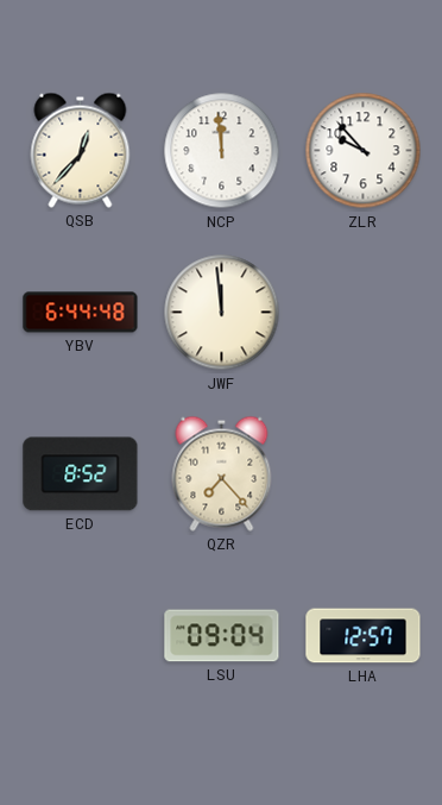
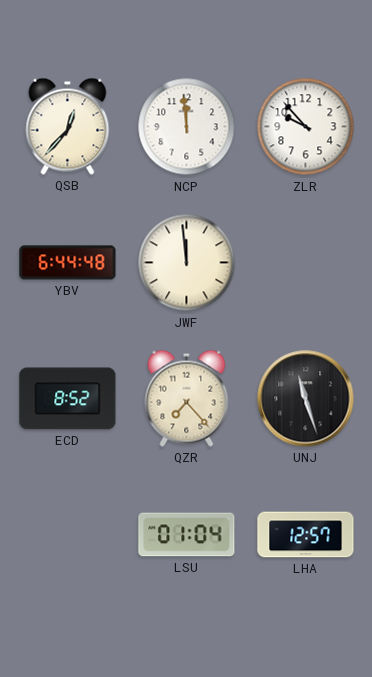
UNJ: none -> 11:27
LSU: 09:04 -> 01:04
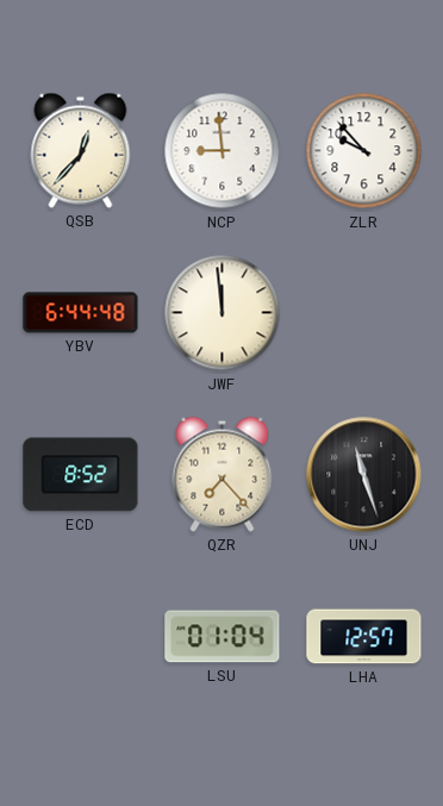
NCP: 11:59 -> 8:59
